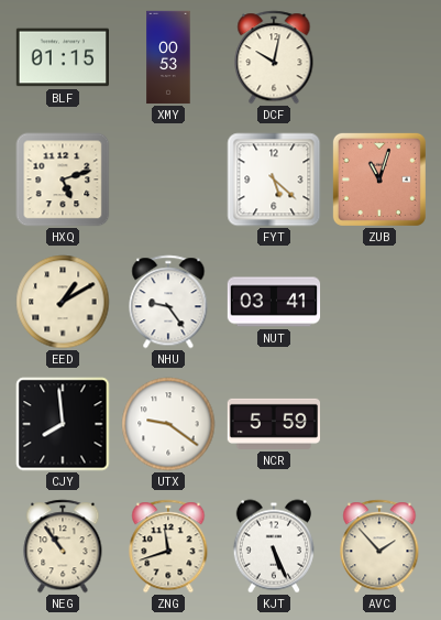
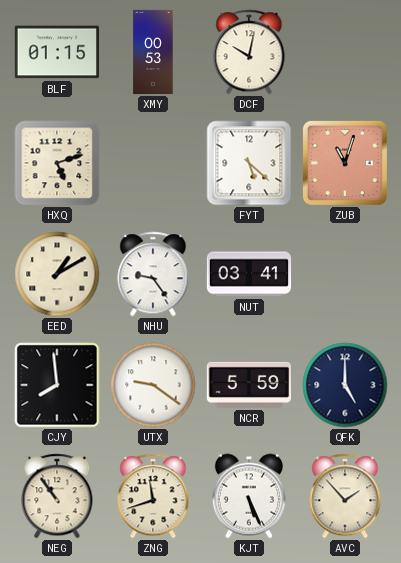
QFK: none -> 5:00
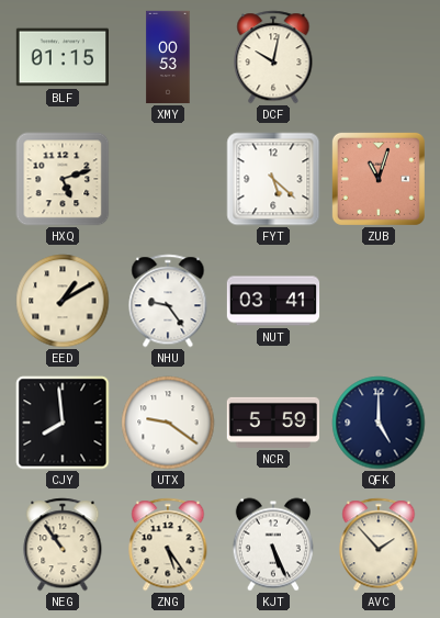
ZNG: 11:42 -> 5:24
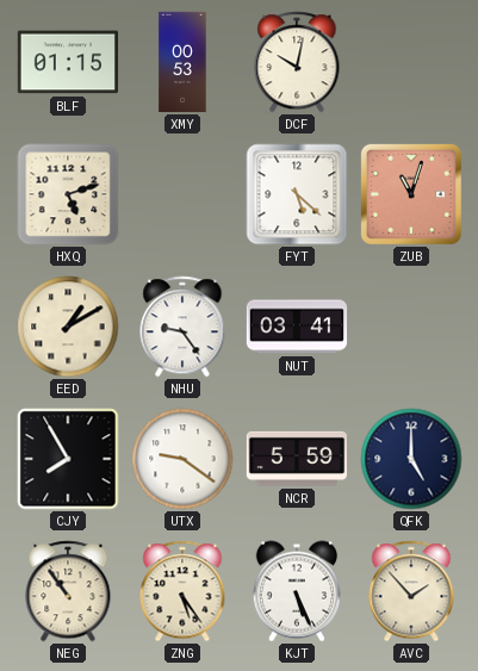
CJY: 7:59 -> 7:55
